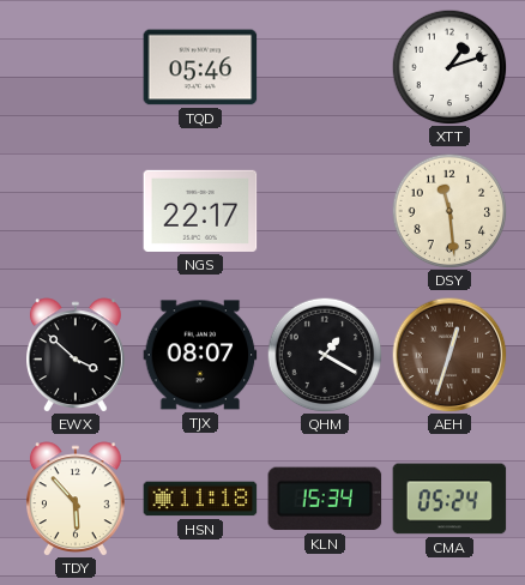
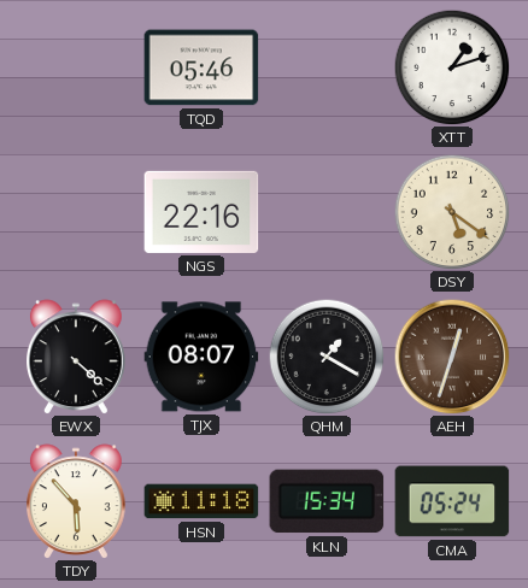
NGS: 22:17 -> 22:16
DSY: 11:29 -> 5:21
EWX: 3:52 -> 4:22
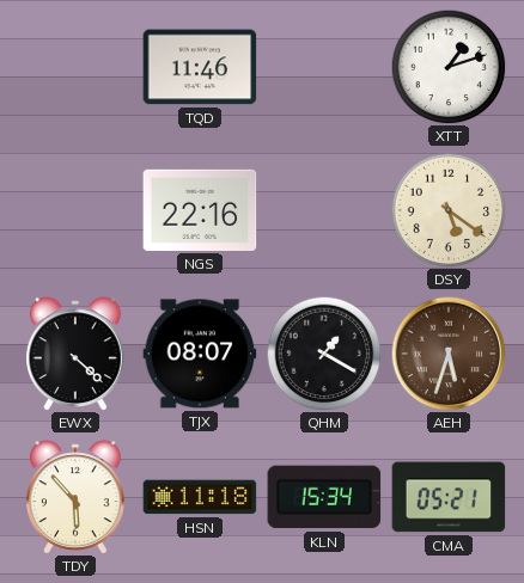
TQD: 05:46 -> 11:46
AEH: 12:33 -> 5:33
CMA: 05:24 -> 05:21
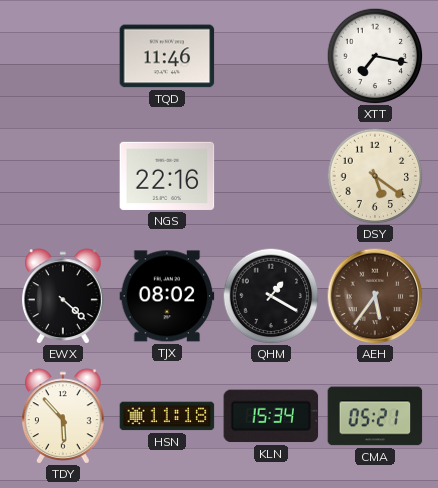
XTT: 1:12 -> 7:17
TJX: 08:07 -> 08:02
AEH: 5:33 -> 5:36
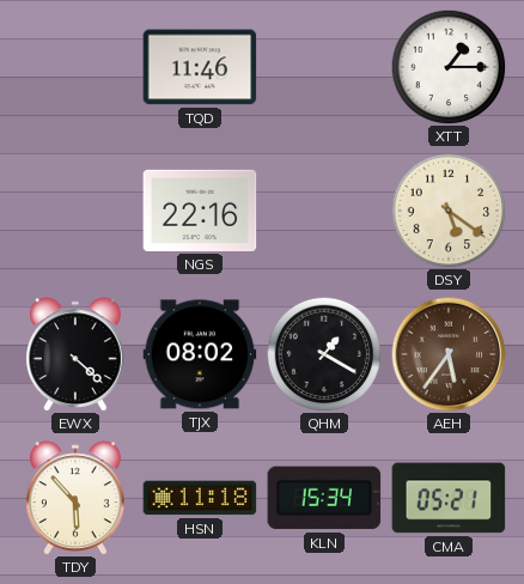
XTT: 7:17 -> 1:15
